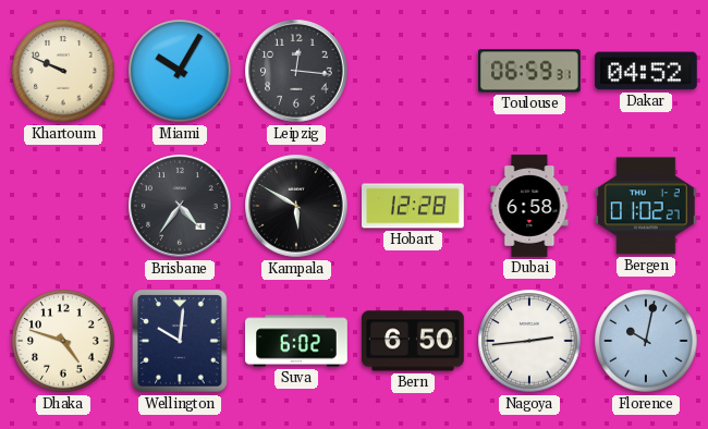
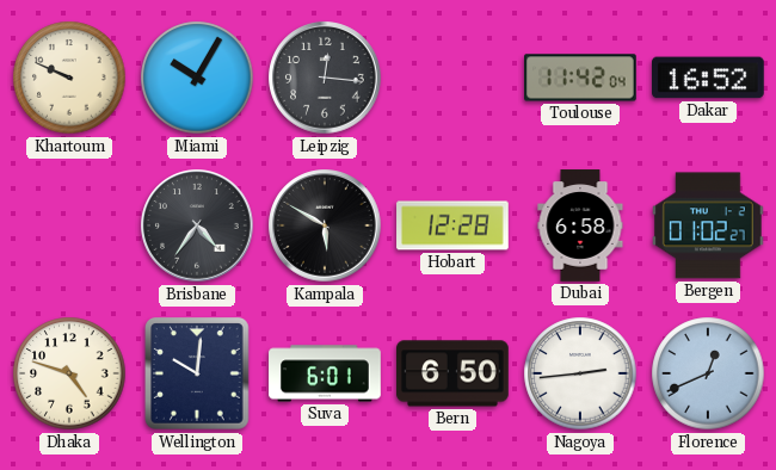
Toulouse: 06:59 -> 11:42
Dakar: 04:52 -> 16:52
Suva: 6:02 -> 6:01
Florence: 10:02 -> 12:41
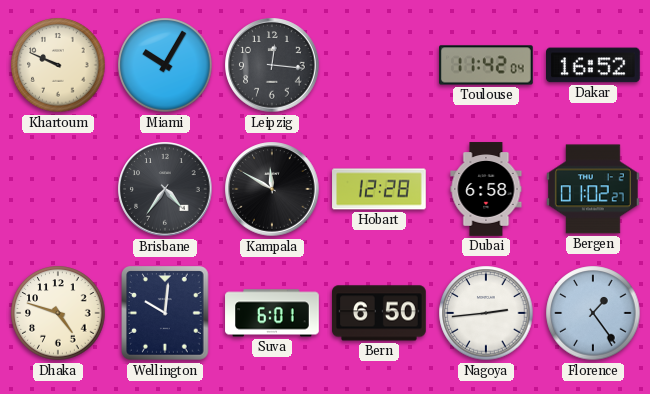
Kampala: 5:50 -> 11:50
Florence: 12:41 -> 1:24
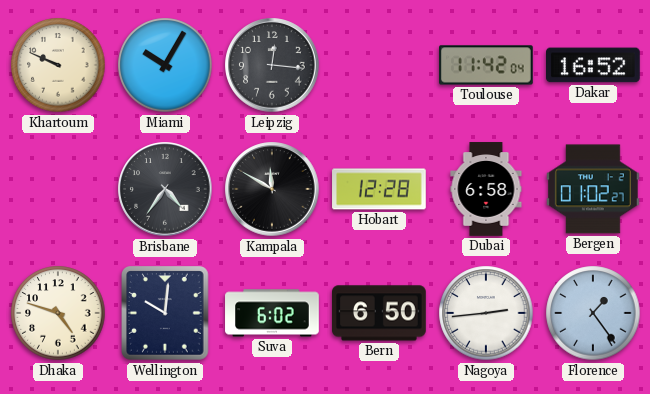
Suva: 6:01 -> 6:02
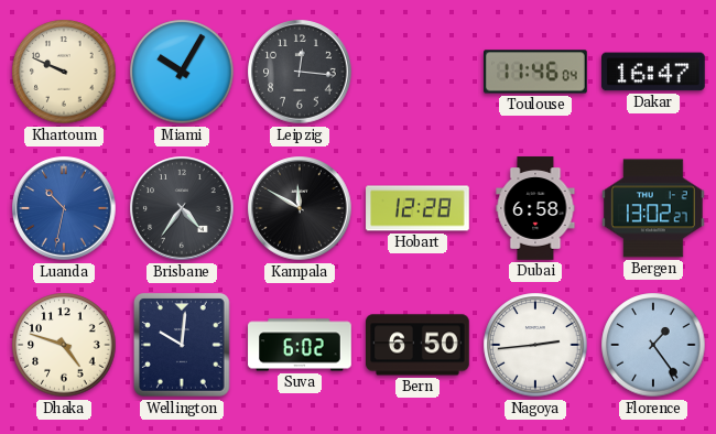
Toulouse: 11:42 -> 11:46
Dakar: 16:52 -> 16:47
Luanda: none -> 10:32
Bergen: 01:02 -> 13:02
